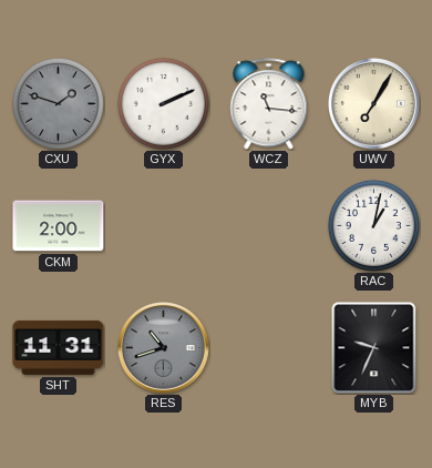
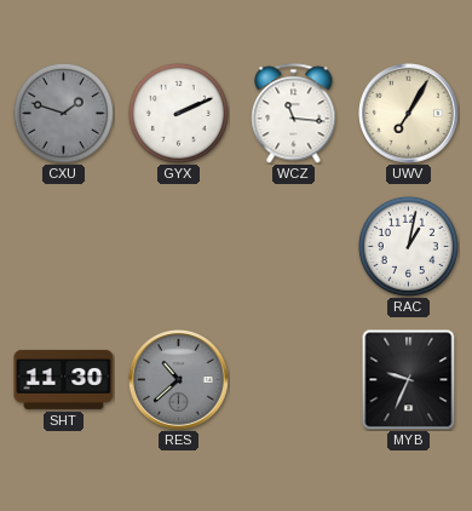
CKM: 2:00 -> none
SHT: 11:31 -> 11:30
RES: 10:42 -> 10:38
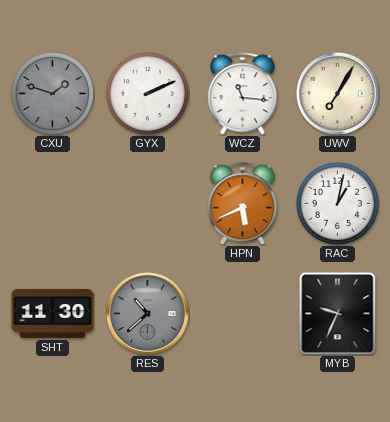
HPN: none -> 5:41
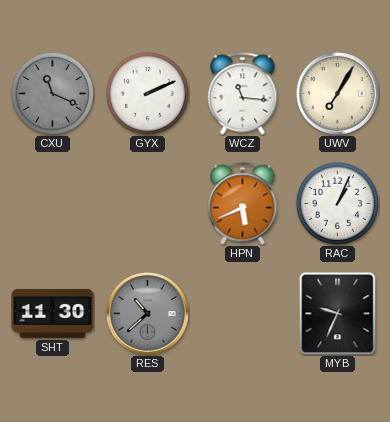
CXU: 1:48 -> 11:19
RAC: 1:02 -> 1:04
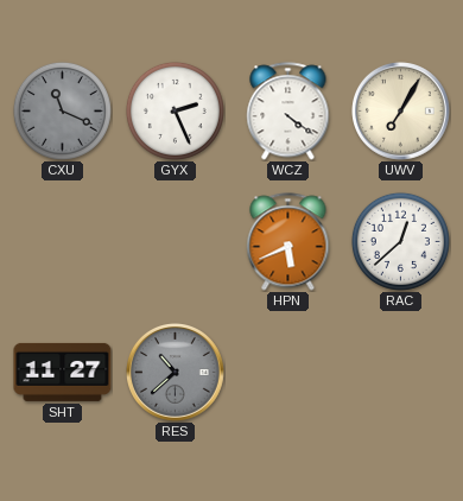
GYX: 2:11 -> 2:26
WCZ: 11:16 -> 4:21
RAC: 1:04 -> 12:38
SHT: 11:30 -> 11:27
MYB: 9:34 -> none
